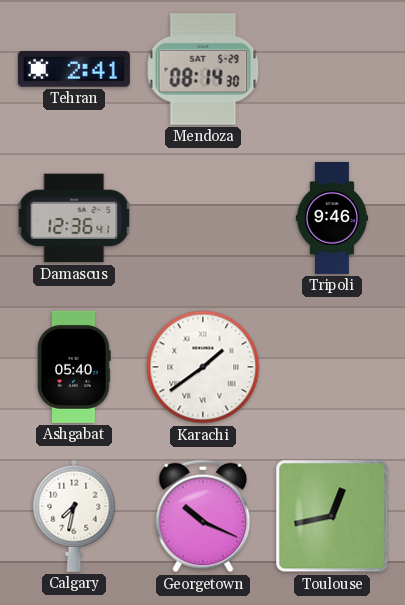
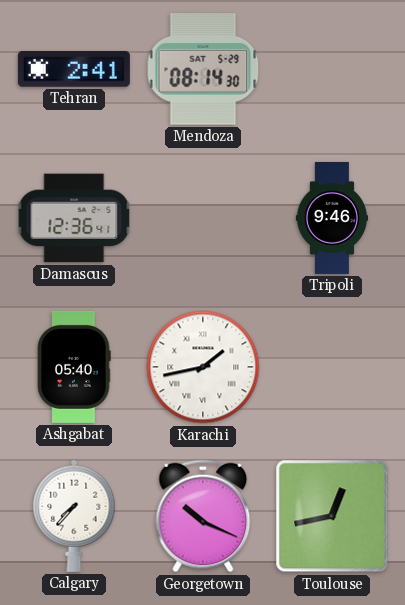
Karachi: 1:39 -> 1:43
Calgary: 7:32 -> 7:37
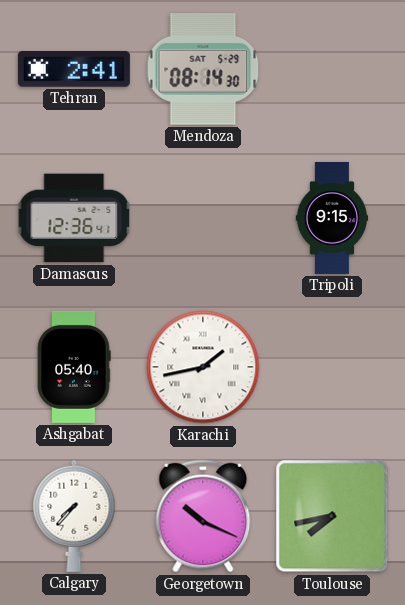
Tripoli: 9:46 -> 9:15
Toulouse: 12:43 -> 7:43
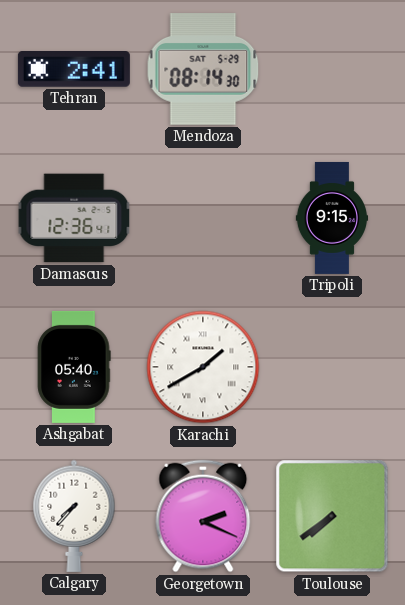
Karachi: 1:43 -> 1:40
Georgetown: 10:19 -> 2:19
Toulouse: 7:43 -> 7:39
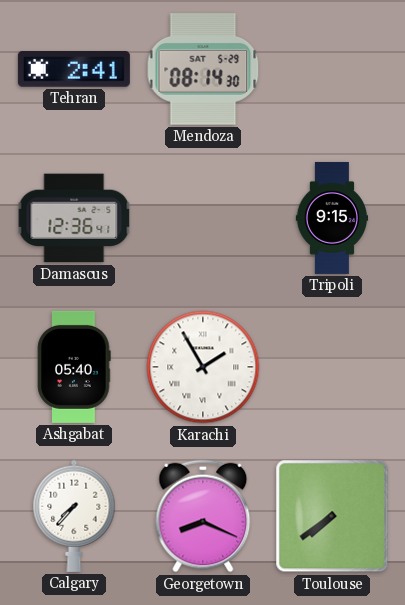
Karachi: 1:40 -> 1:55
Georgetown: 2:19 -> 8:19
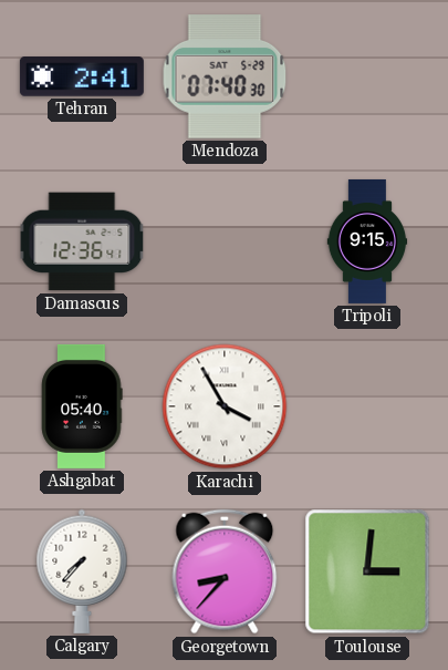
Mendoza: 08:14 -> 07:40
Karachi: 1:55 -> 3:55
Georgetown: 8:19 -> 8:37
Toulouse: 7:39 -> 3:01
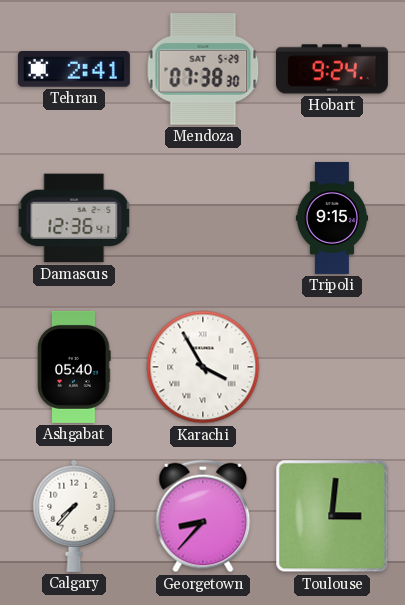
Mendoza: 07:40 -> 07:38
Hobart: none -> 9:24
